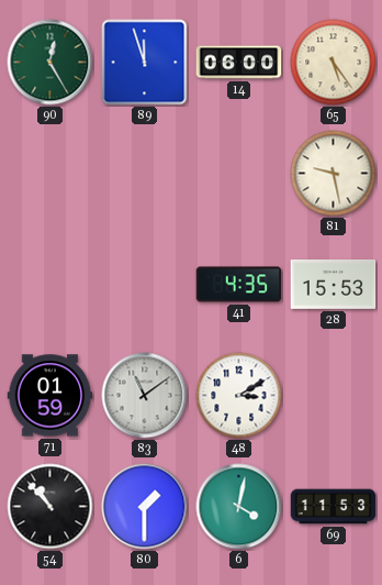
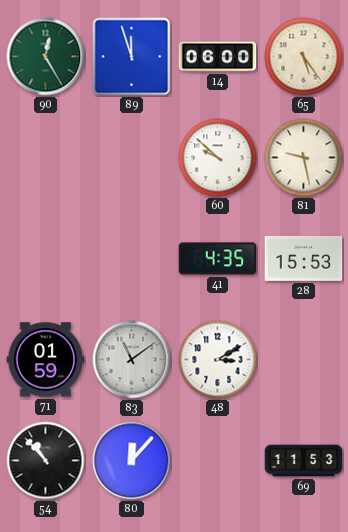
60: none -> 9:52
80: 1:30 -> 12:07
6: 4:02 -> none
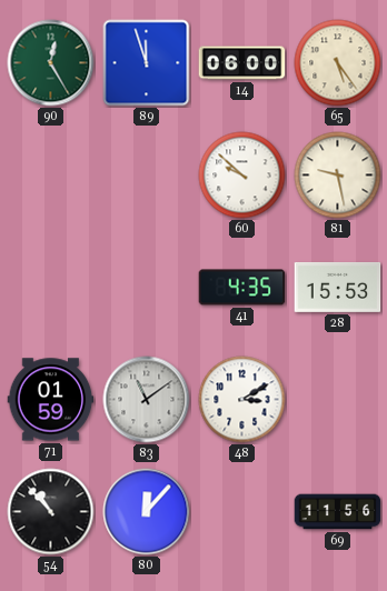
69: 11:53 -> 11:56
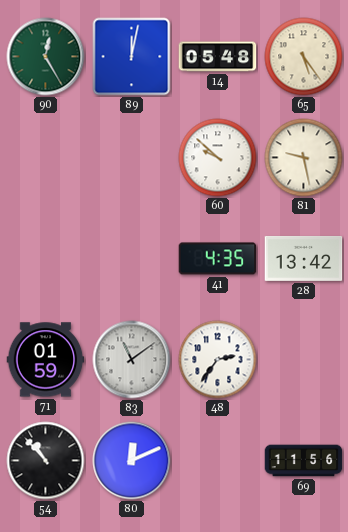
89: 11:57 -> 12:02
14: 06:00 -> 05:48
28: 15:53 -> 13:42
48: 3:10 -> 2:36
80: 12:07 -> 12:11
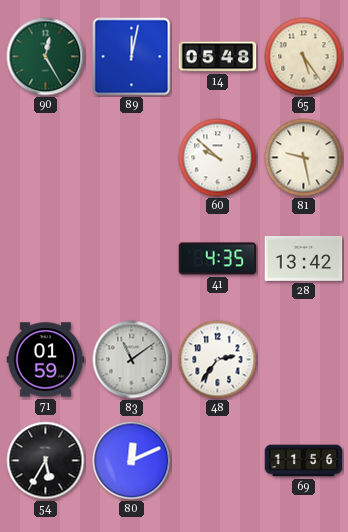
54: 10:53 -> 5:35
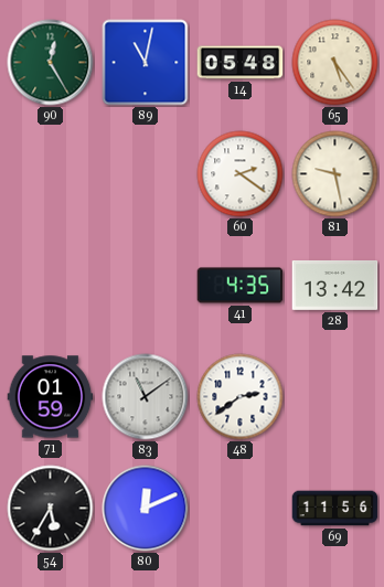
89: 12:02 -> 11:02
60: 9:52 -> 2:21
48: 2:36 -> 2:39
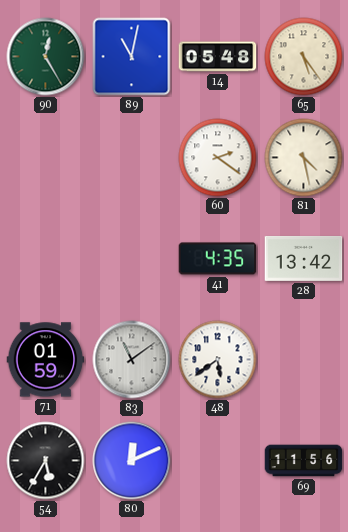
81: 9:28 -> 4:28
48: 2:39 -> 5:39
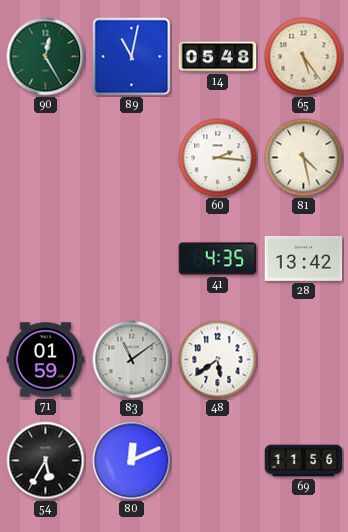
60: 2:21 -> 2:16
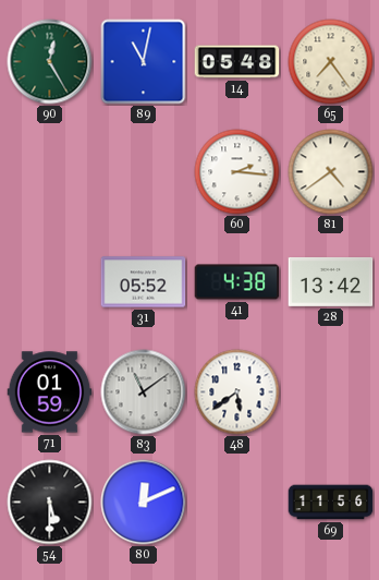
65: 5:24 -> 7:24
81: 4:28 -> 4:39
31: none -> 05:52
41: 4:35 -> 4:38
54: 5:35 -> 5:30
